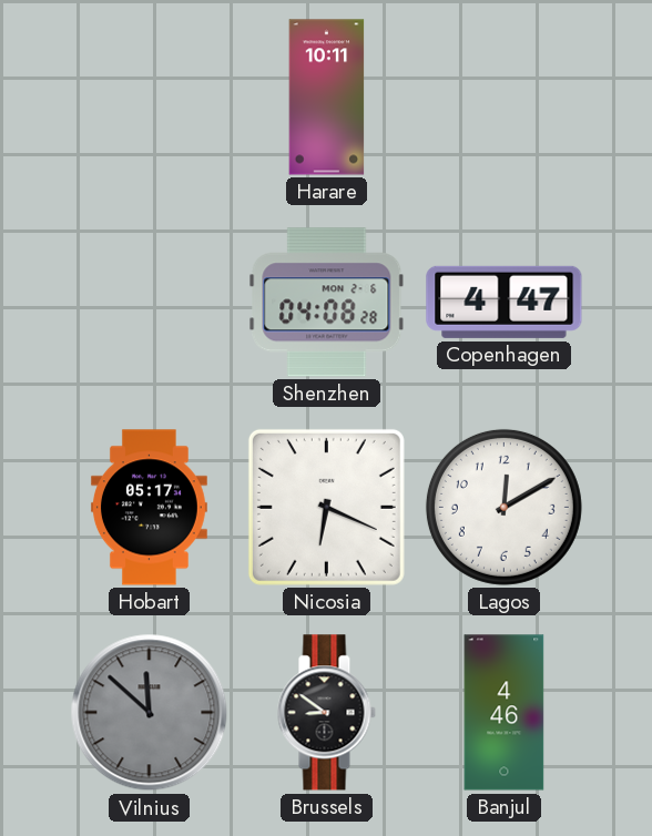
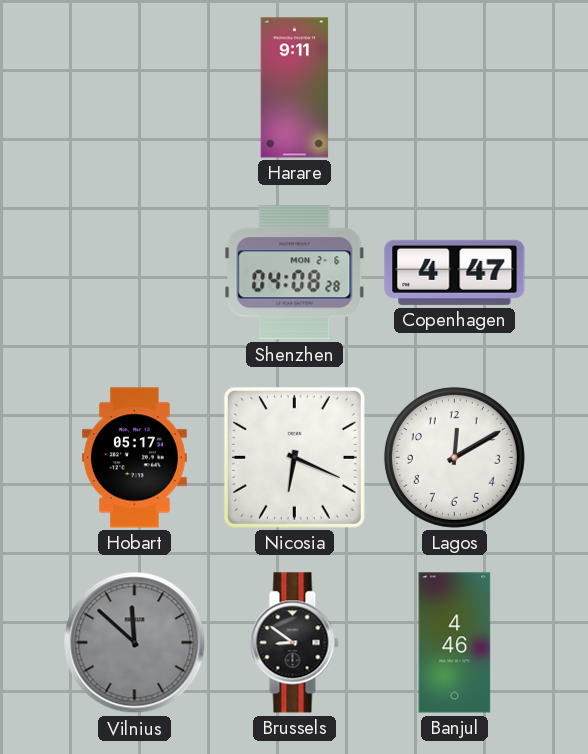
Harare: 10:11 -> 9:11
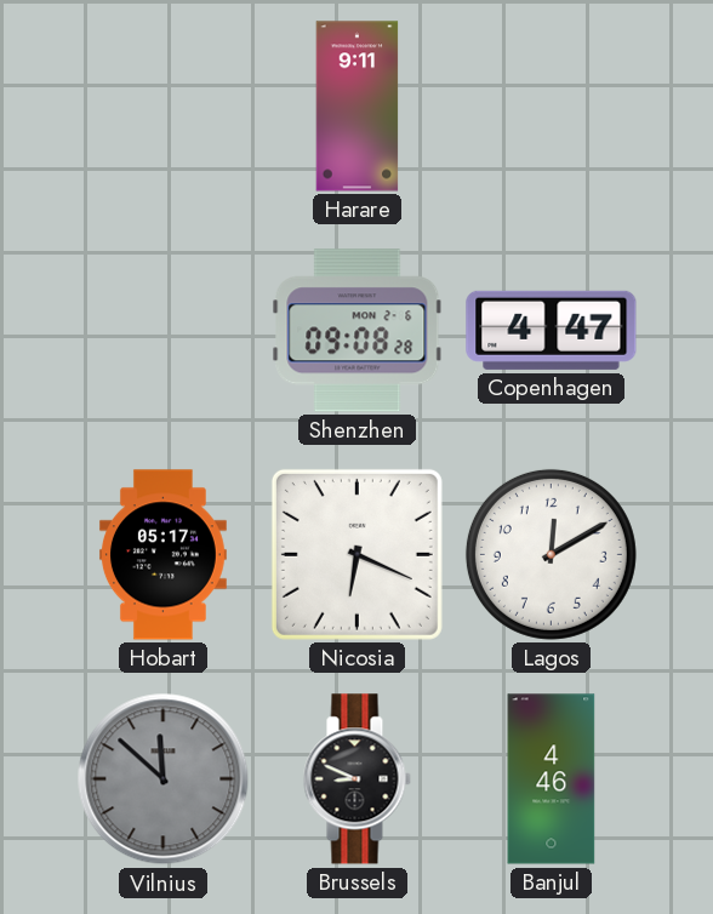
Shenzhen: 04:08 -> 09:08
Brussels: 8:51 -> 8:49
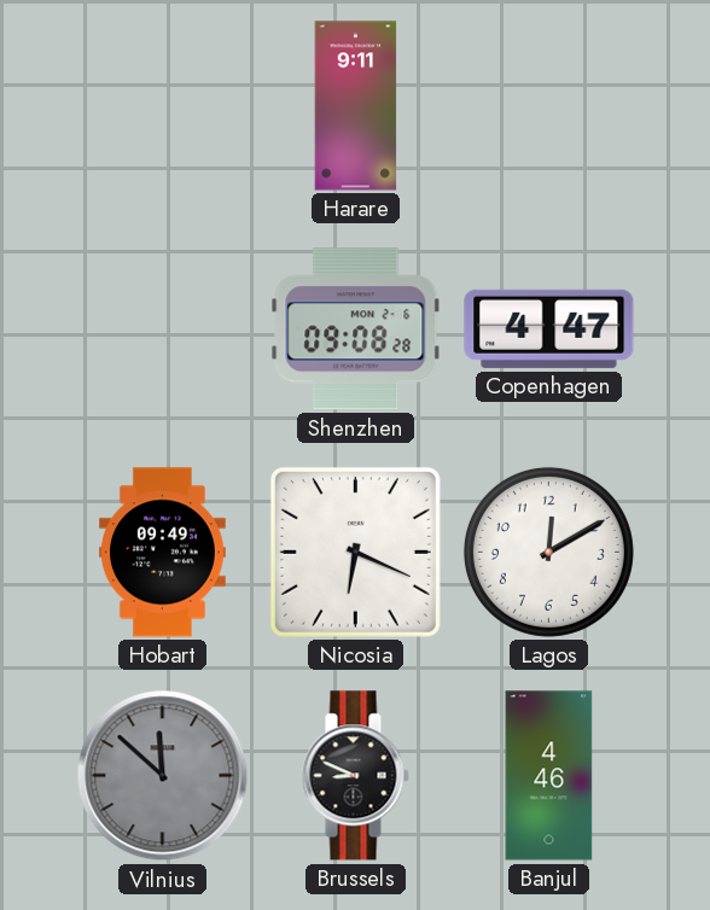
Hobart: 05:17 -> 09:49
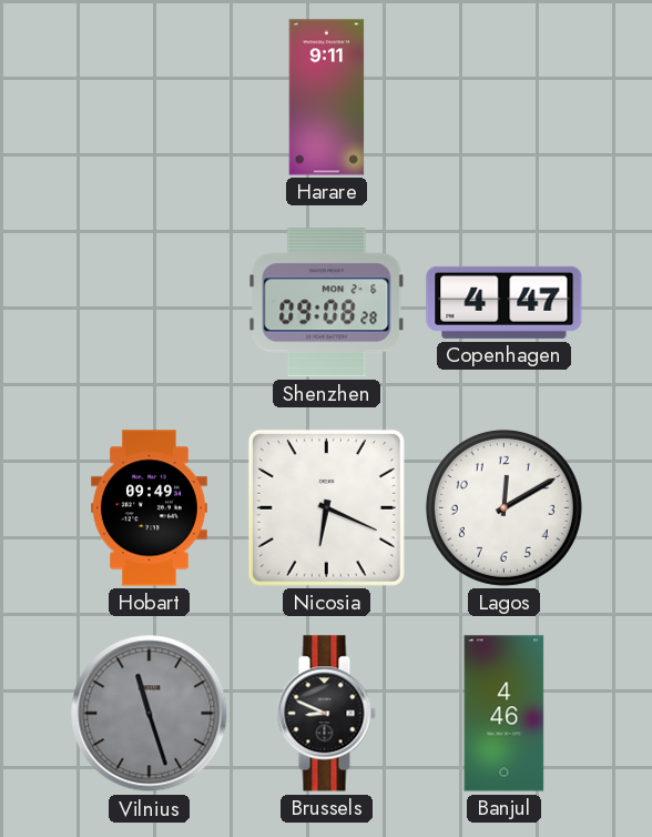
Vilnius: 11:52 -> 11:27
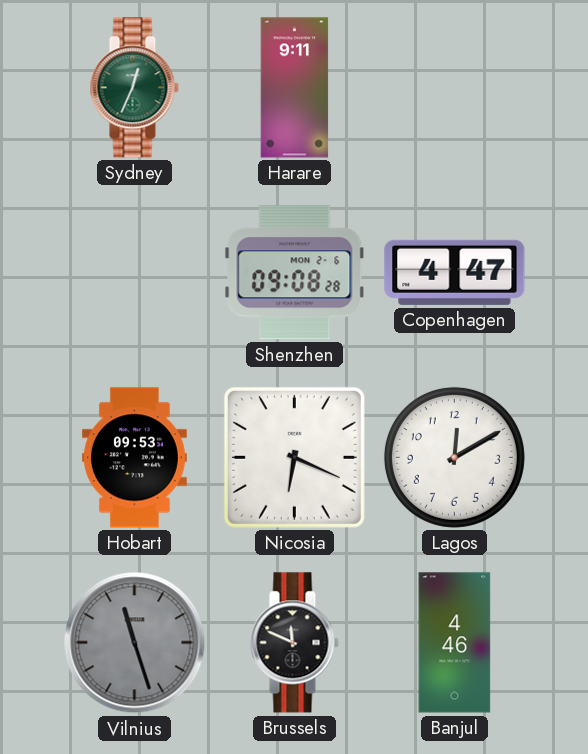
Sydney: none -> 12:34
Hobart: 09:49 -> 09:53
Brussels: 8:49 -> 11:49
